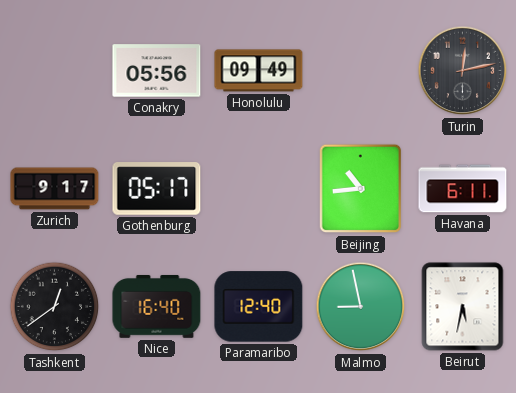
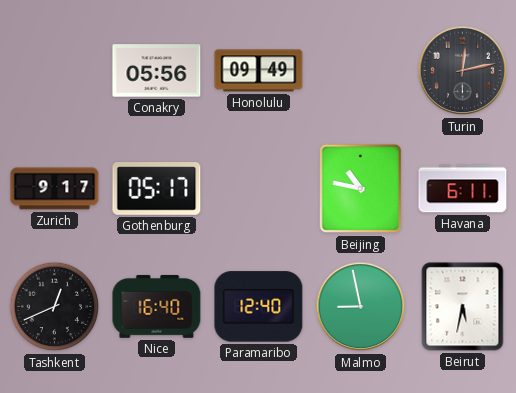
Beijing: 10:44 -> 10:47
Tashkent: 12:39 -> 12:41
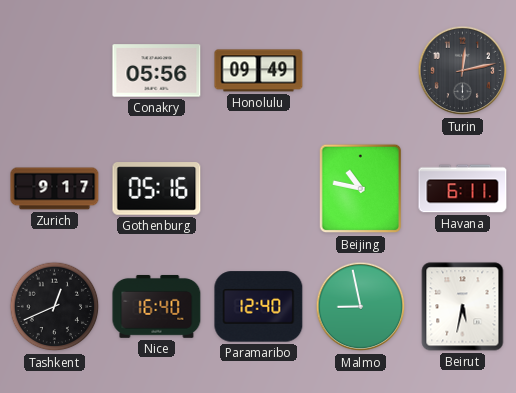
Gothenburg: 05:17 -> 05:16
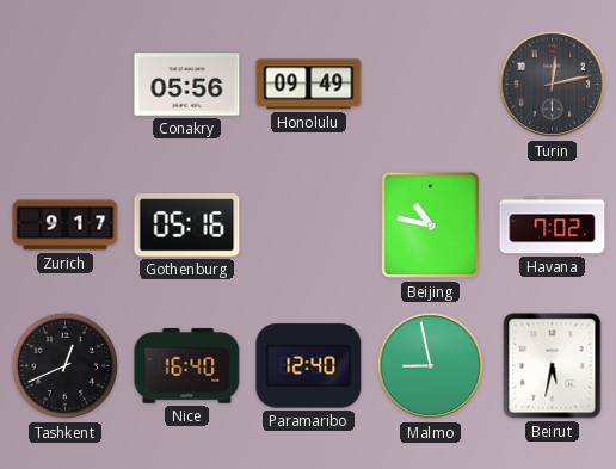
Havana: 6:11 -> 7:02
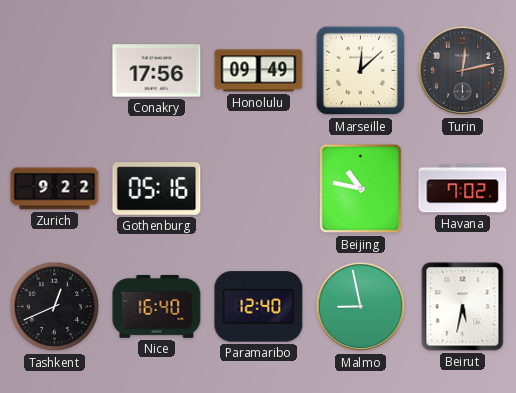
Conakry: 05:56 -> 17:56
Marseille: none -> 12:08
Zurich: 9:17 -> 9:22
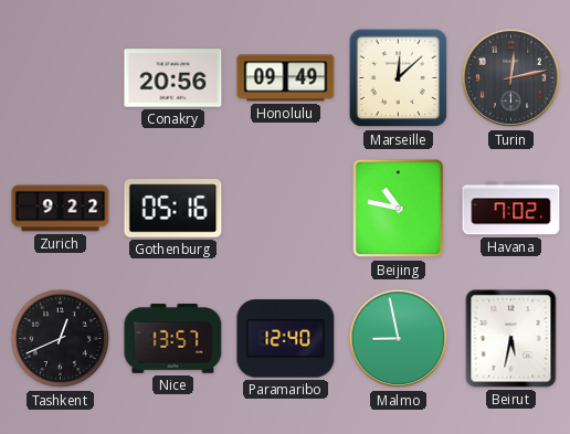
Conakry: 17:56 -> 20:56
Nice: 16:40 -> 13:57
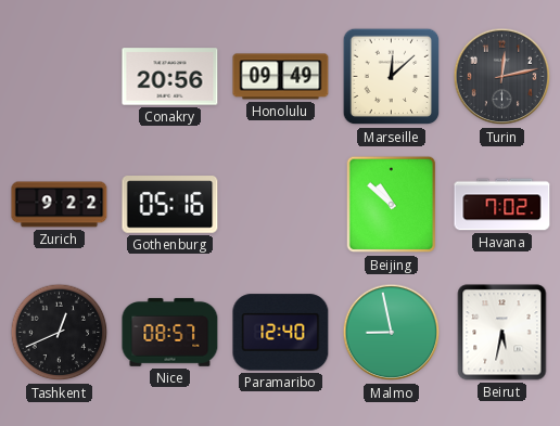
Beijing: 10:47 -> 10:52
Nice: 13:57 -> 08:57
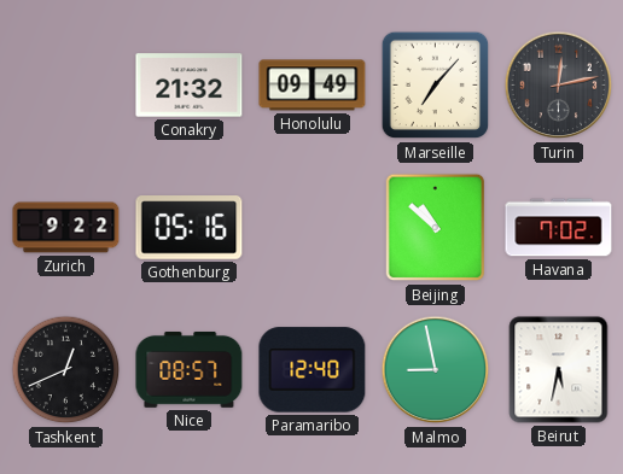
Conakry: 20:56 -> 21:32
Marseille: 12:08 -> 7:07
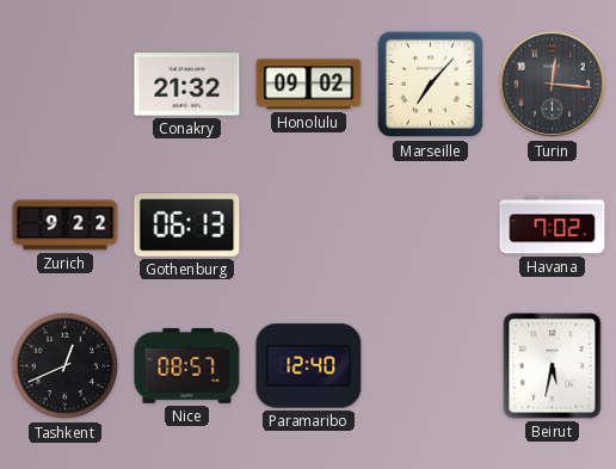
Honolulu: 09:49 -> 09:02
Turin: 12:13 -> 12:16
Gothenburg: 05:16 -> 06:13
Beijing: 10:52 -> none
Malmo: 8:58 -> none
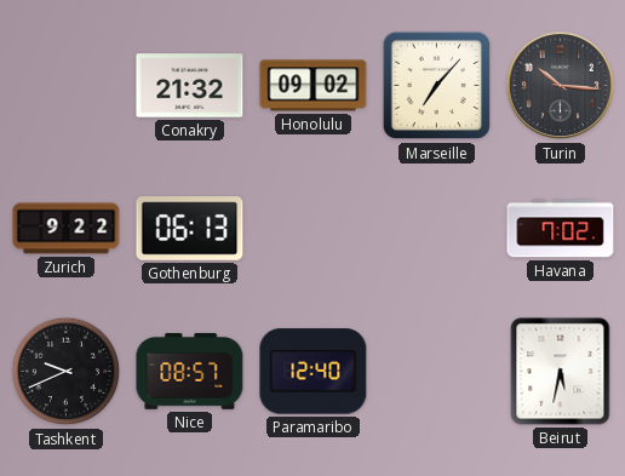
Turin: 12:16 -> 10:16
Tashkent: 12:41 -> 9:41
